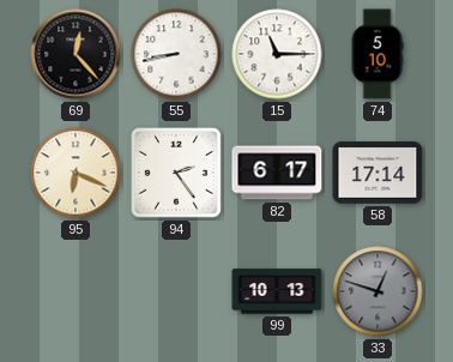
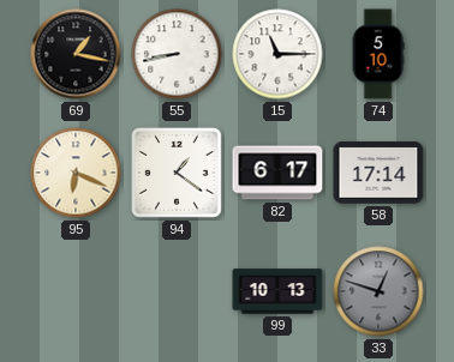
69: 12:23 -> 1:17
94: 2:24 -> 1:21
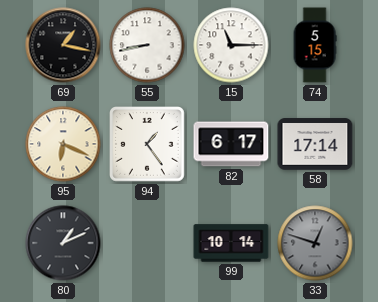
74: 5:10 -> 5:15
94: 1:21 -> 1:24
80: none -> 1:11
99: 10:13 -> 10:14
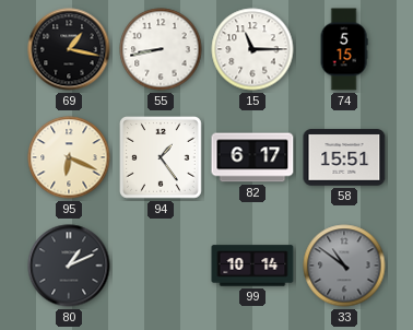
58: 17:14 -> 15:51
33: 12:48 -> 10:51
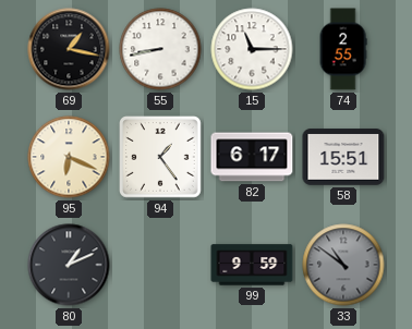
74: 5:15 -> 2:55
99: 10:14 -> 9:59
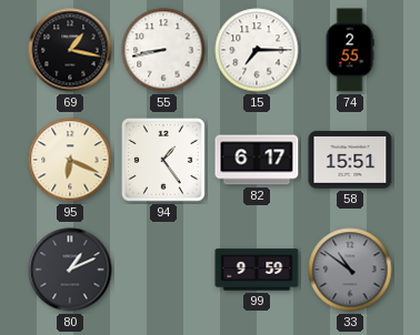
15: 11:15 -> 7:15
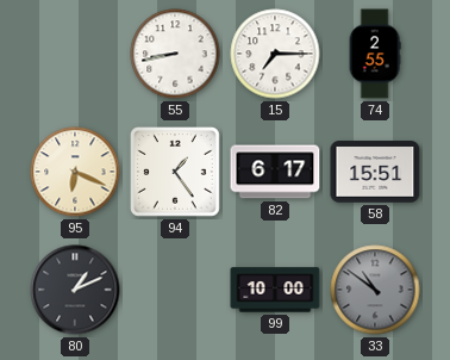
69: 1:17 -> none
99: 9:59 -> 10:00
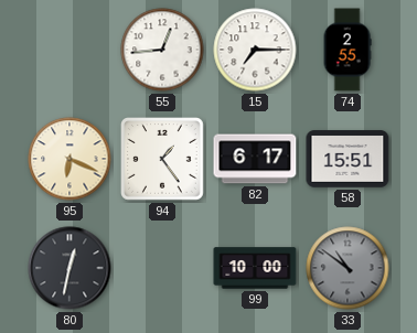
55: 8:43 -> 12:44
80: 1:11 -> 12:32
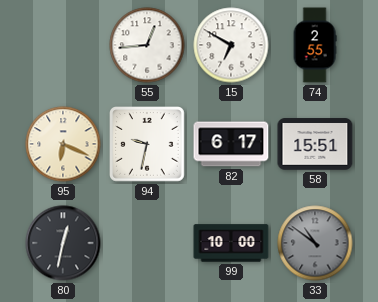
15: 7:15 -> 6:50
94: 1:24 -> 9:32
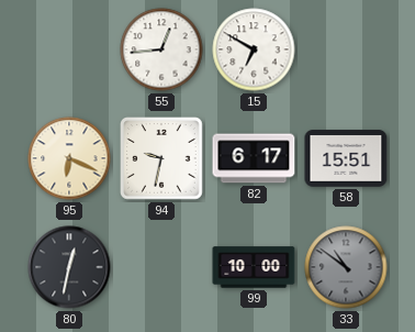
74: 2:55 -> none
